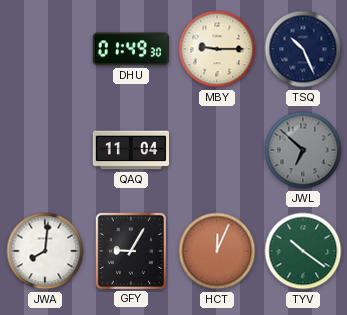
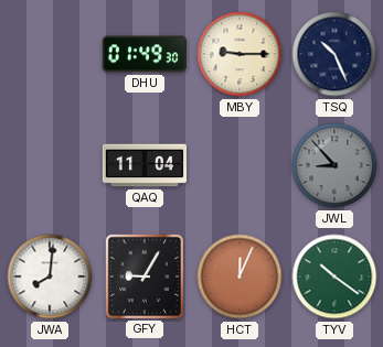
JWL: 6:52 -> 8:53
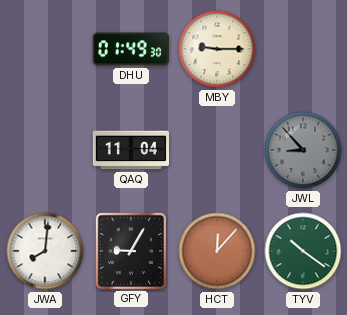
TSQ: 10:26 -> none
HCT: 12:04 -> 12:07
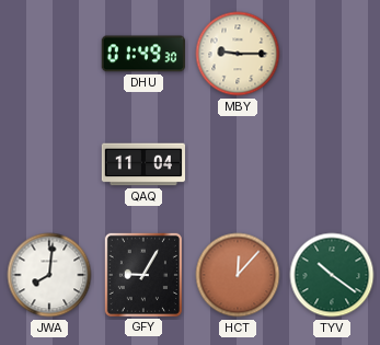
JWL: 8:53 -> none
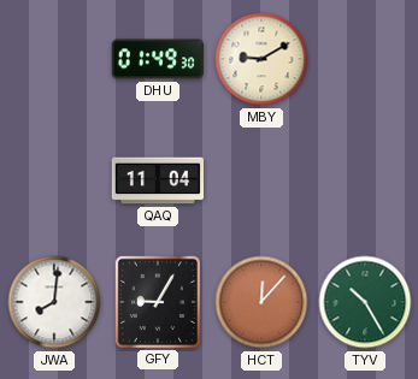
MBY: 9:15 -> 9:10
TYV: 10:21 -> 10:25
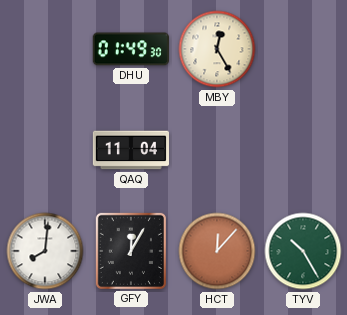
MBY: 9:10 -> 12:25
GFY: 9:05 -> 12:05
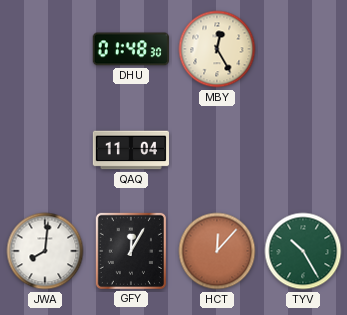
DHU: 01:49 -> 01:48
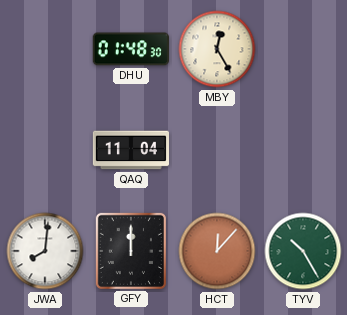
GFY: 12:05 -> 12:00
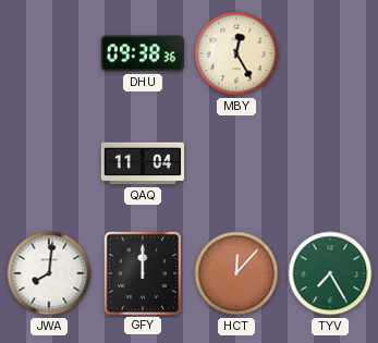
DHU: 01:48 -> 09:38
TYV: 10:25 -> 7:25
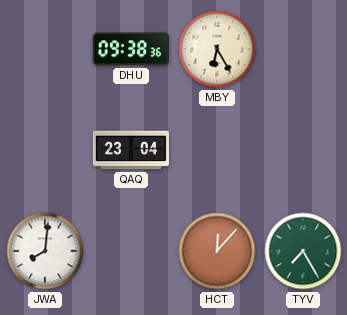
MBY: 12:25 -> 6:25
QAQ: 11:04 -> 23:04
GFY: 12:00 -> none
